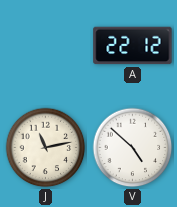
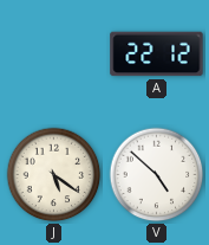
J: 11:13 -> 5:21
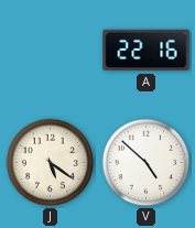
A: 22:12 -> 22:16
